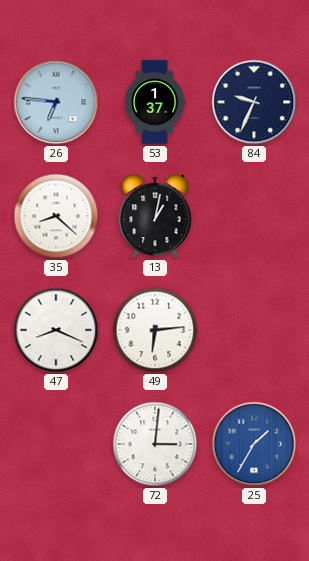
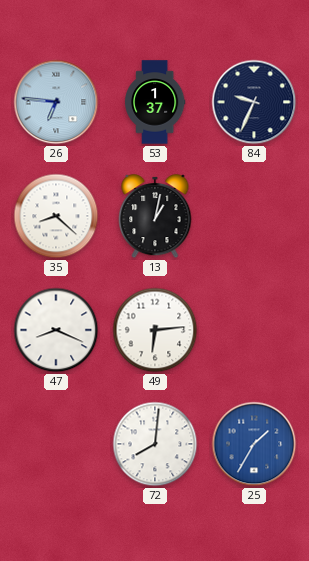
72: 3:01 -> 8:01
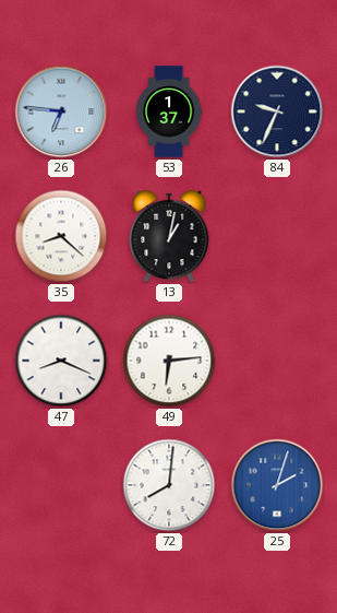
25: 1:35 -> 2:03
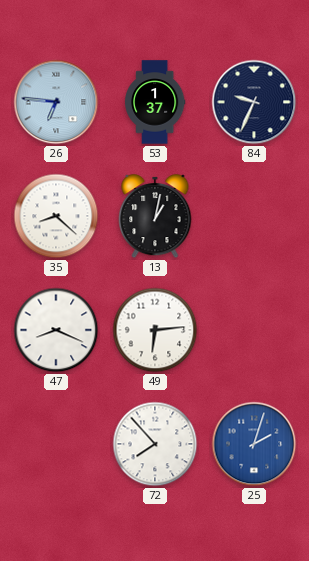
72: 8:01 -> 7:53
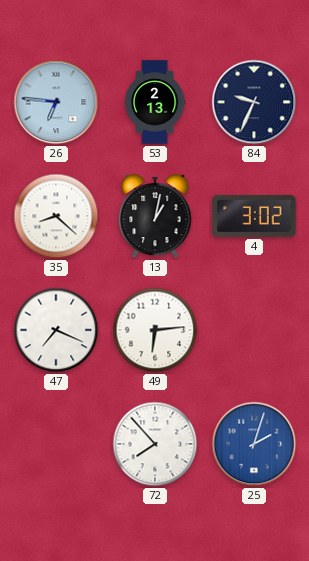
53: 1:37 -> 2:13
4: none -> 3:02
47: 8:19 -> 7:19
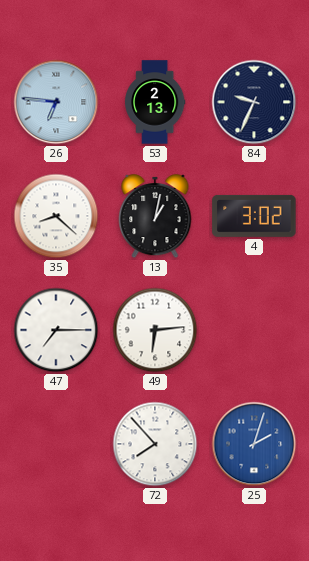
47: 7:19 -> 7:15
